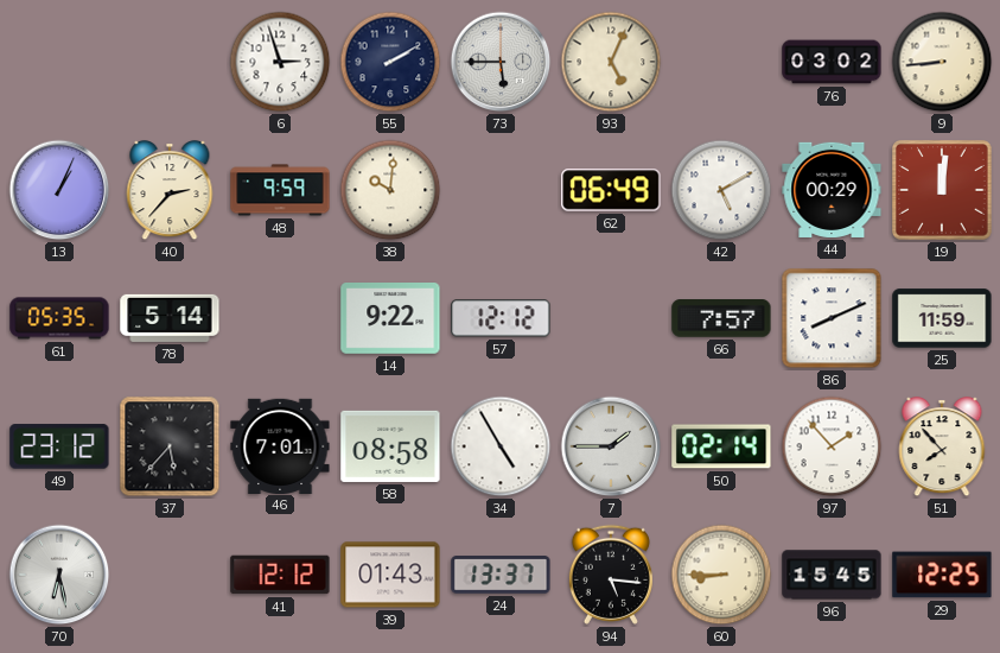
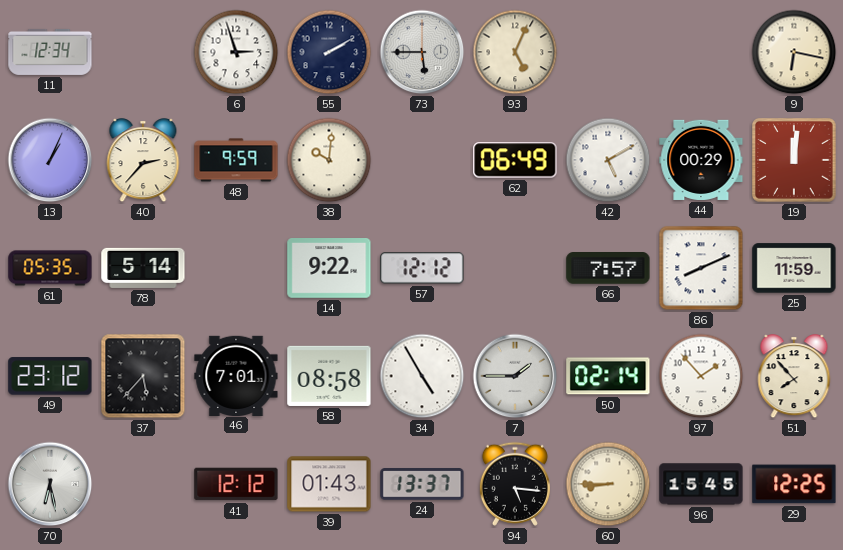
11: none -> 12:34
76: 03:02 -> none
9: 8:44 -> 6:17
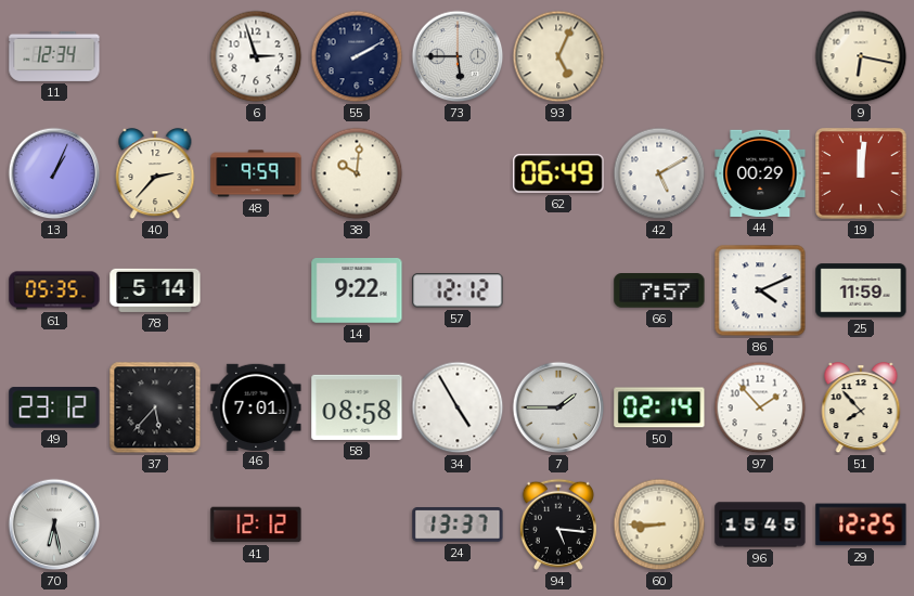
86: 8:11 -> 4:11
39: 01:43 -> none
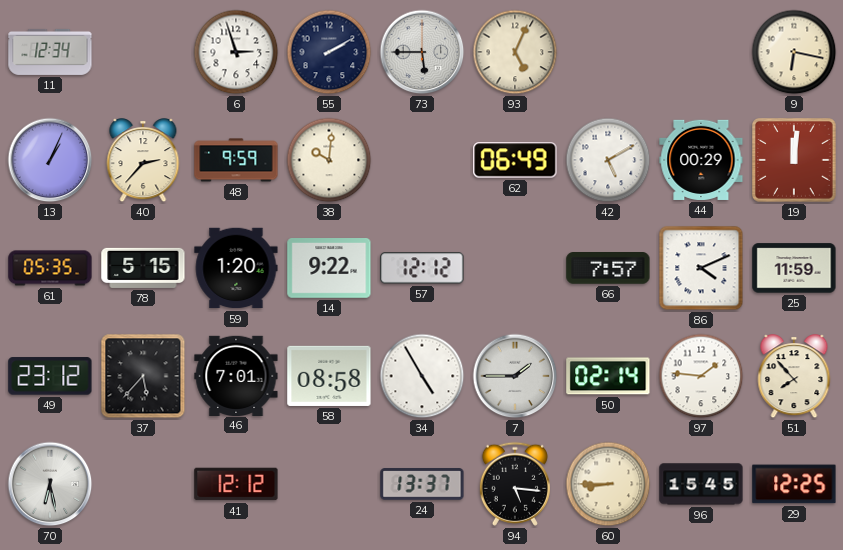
78: 5:14 -> 5:15
59: none -> 1:20
97: 1:53 -> 1:46
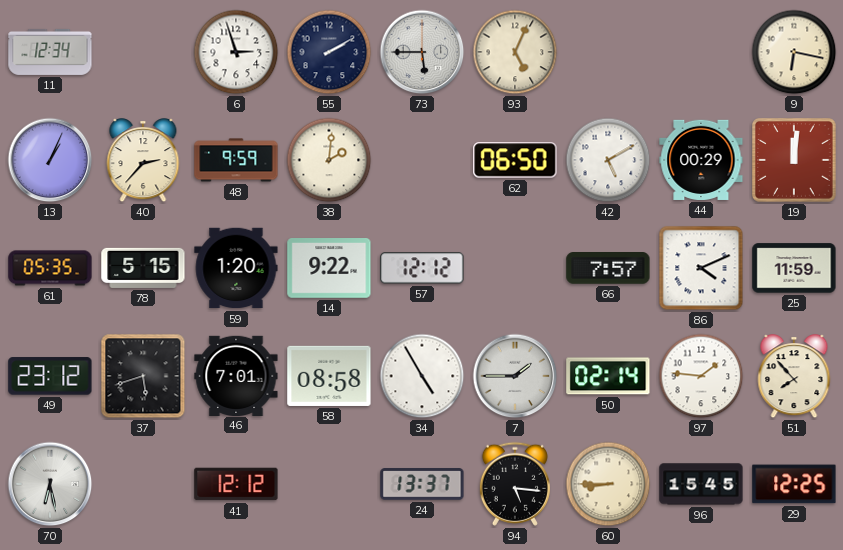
38: 10:01 -> 2:01
62: 06:49 -> 06:50
37: 5:37 -> 5:42
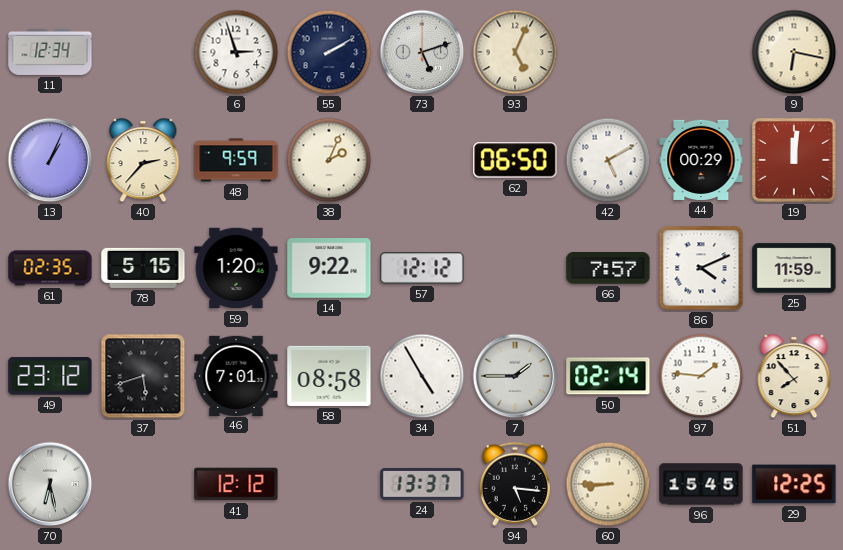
73: 5:45 -> 5:12
38: 2:01 -> 2:04
61: 05:35 -> 02:35
